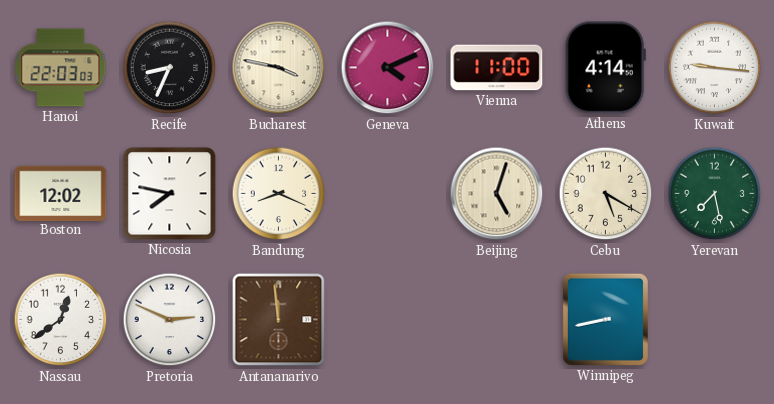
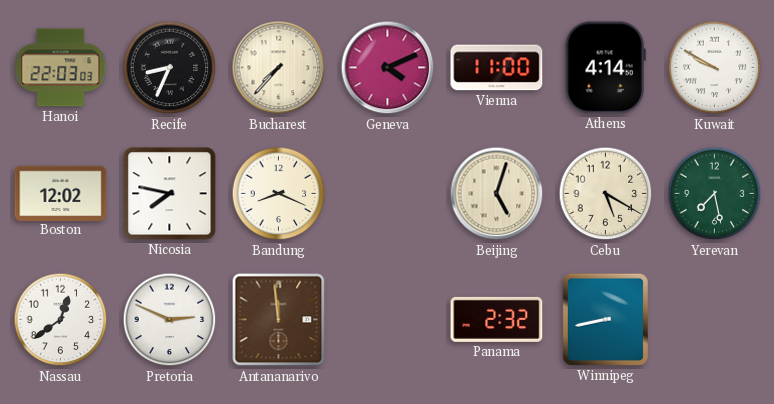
Bucharest: 3:47 -> 7:37
Kuwait: 9:16 -> 9:50
Panama: none -> 2:32
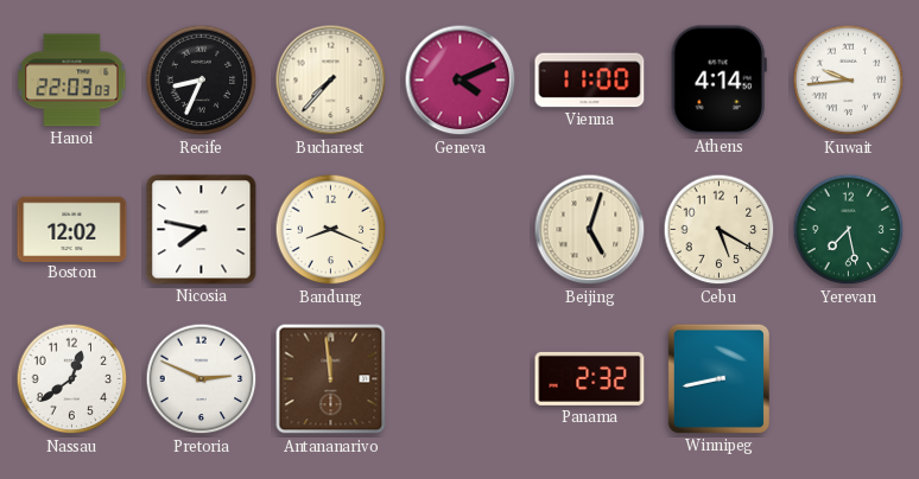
Kuwait: 9:50 -> 9:44
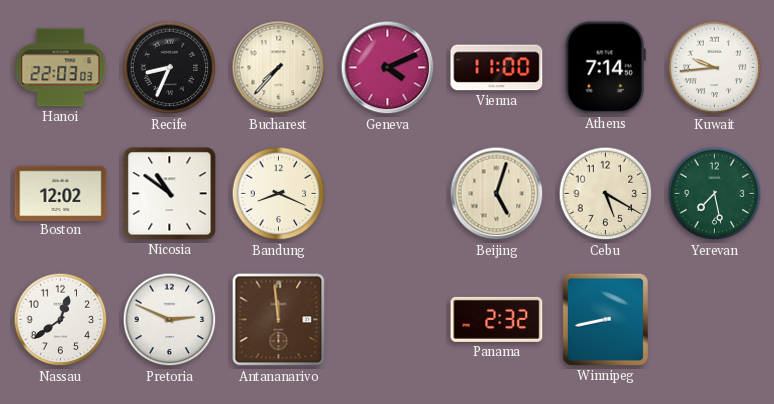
Athens: 4:14 -> 7:14
Nicosia: 7:47 -> 10:51
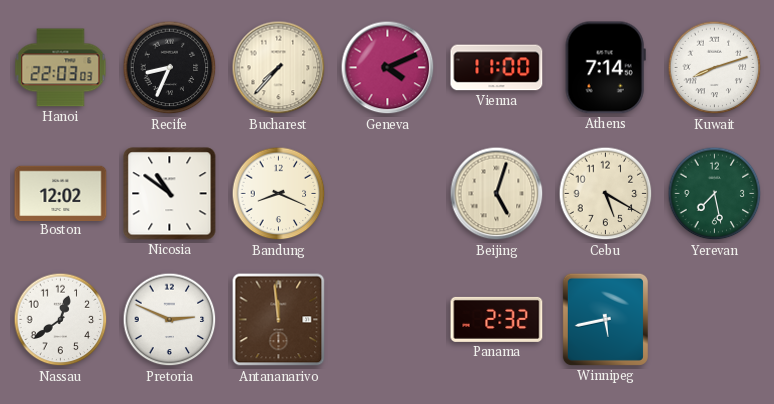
Kuwait: 9:44 -> 8:12
Winnipeg: 8:43 -> 5:43
